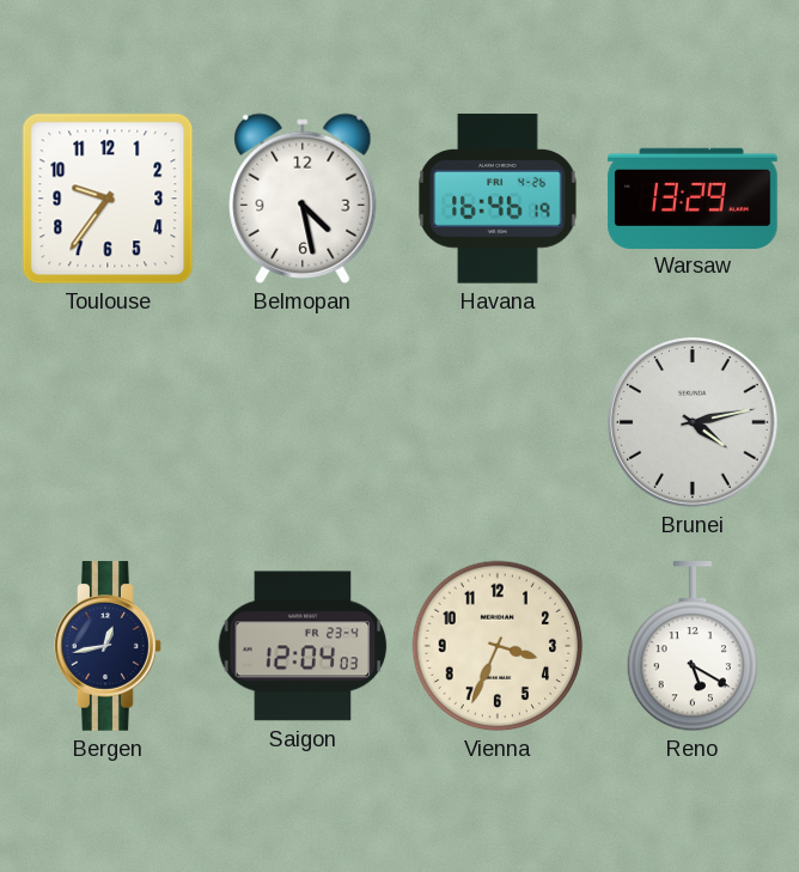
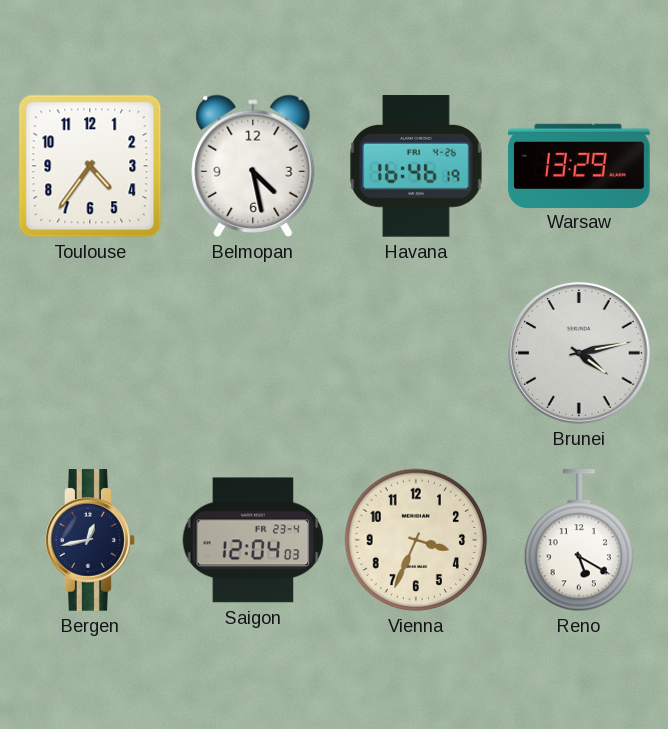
Toulouse: 9:36 -> 4:36
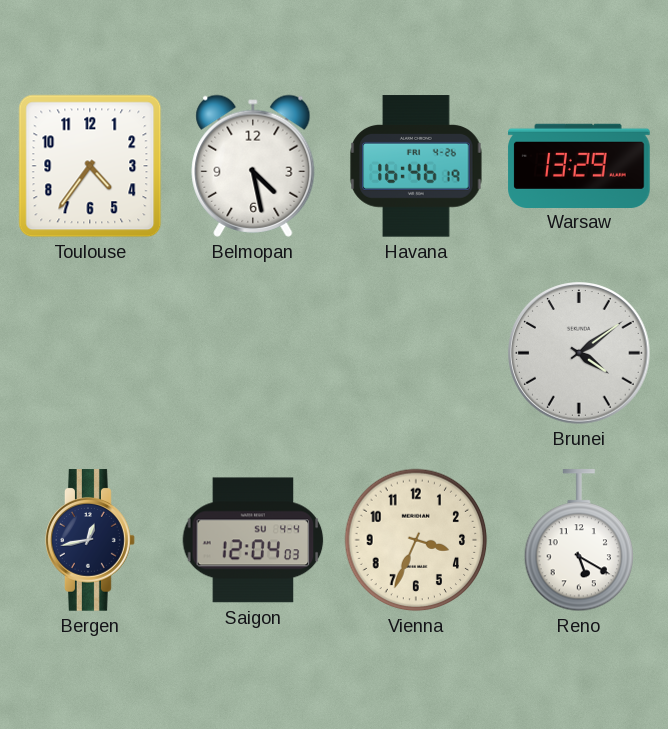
Brunei: 4:13 -> 4:09
Saigon date: FR 23-4 -> SU 4-4
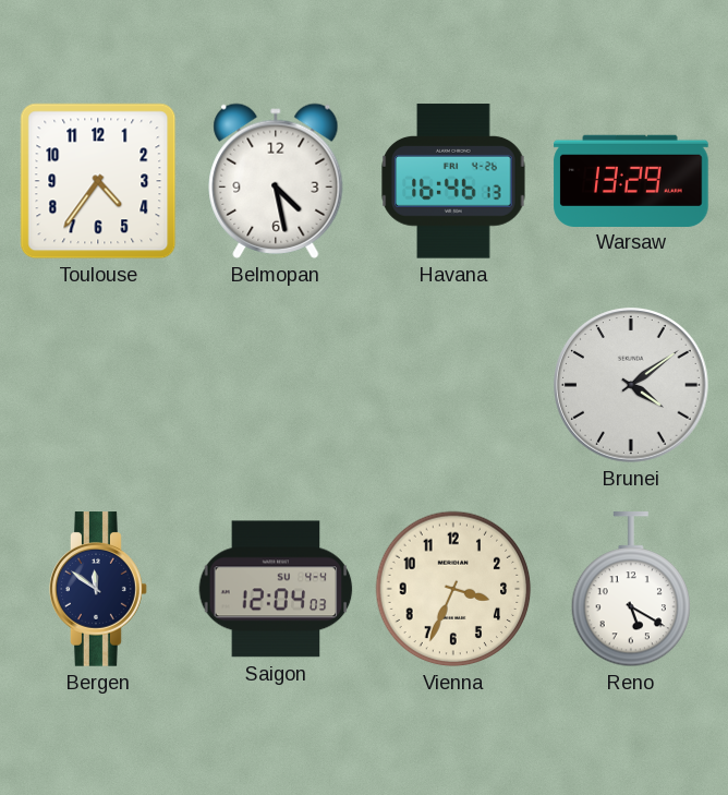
Havana: 16:46:19 -> 16:46:13
Bergen: 12:43 -> 11:51
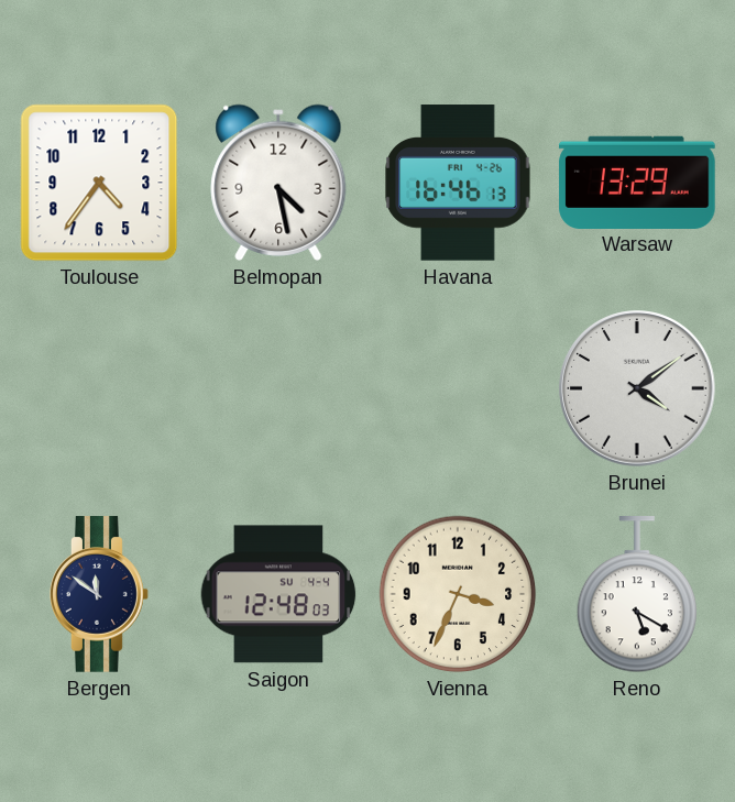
Saigon: 12:04 -> 12:48
